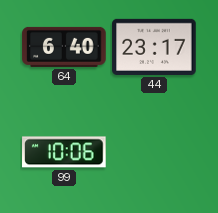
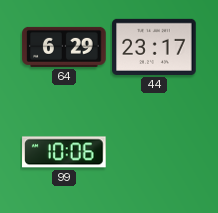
64: 6:40 -> 6:29
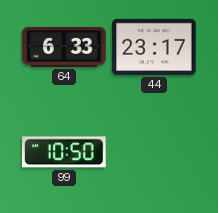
64: 6:29 -> 6:33
99: 10:06 -> 10:50
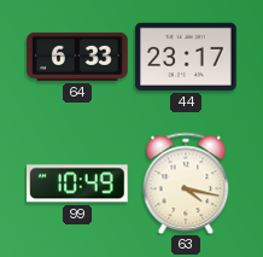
99: 10:50 -> 10:49
63: none -> 4:17
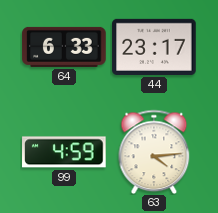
99: 10:49 -> 4:59
63: 4:17 -> 4:14
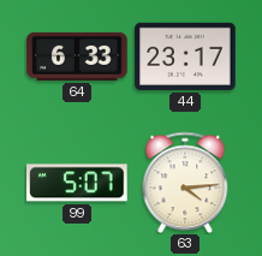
99: 4:59 -> 5:07
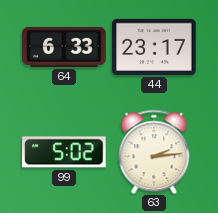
99: 5:07 -> 5:02
63: 4:14 -> 2:14
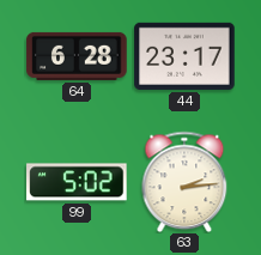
64: 6:33 -> 6:28
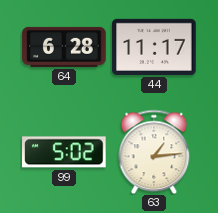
44: 23:17 -> 11:17
63: 2:14 -> 1:14
